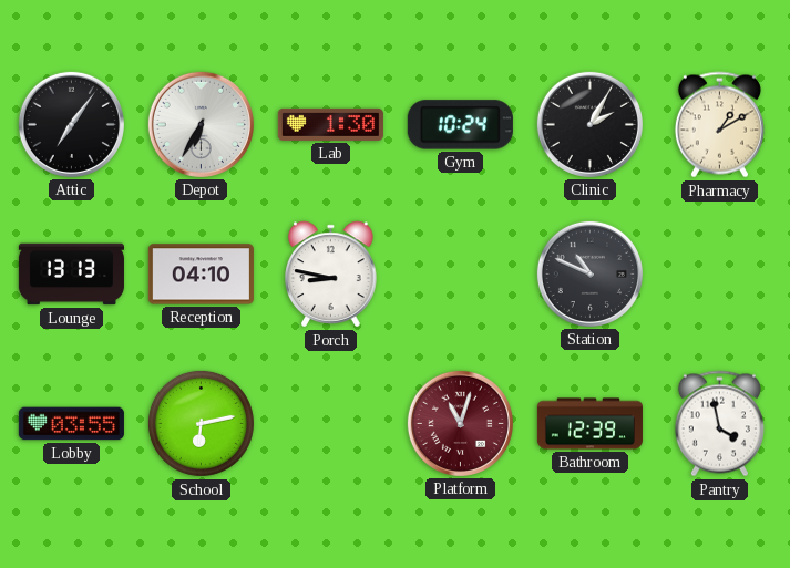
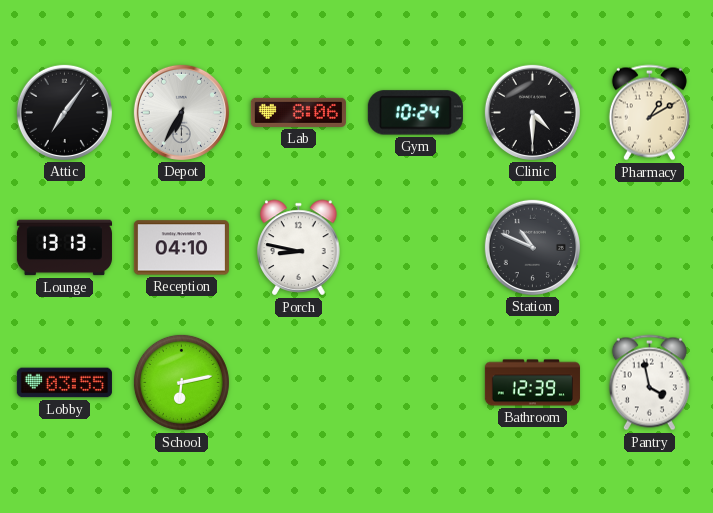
Lab: 1:30 -> 8:06
Clinic: 2:05 -> 4:30
Platform: 11:03 -> none
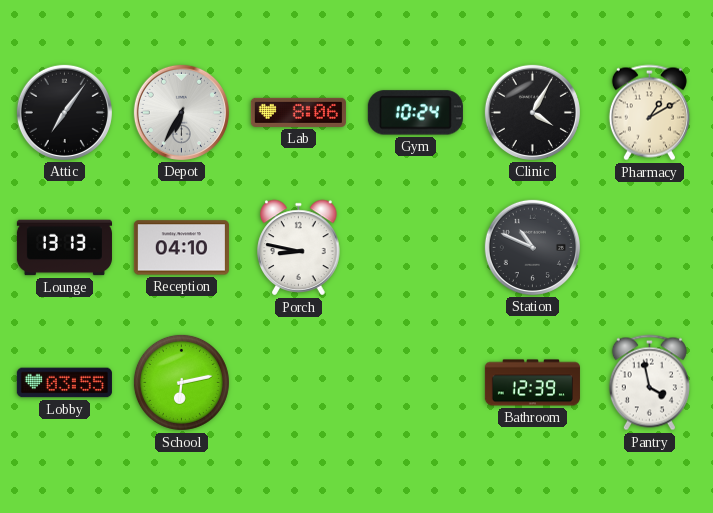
Clinic: 4:30 -> 4:05
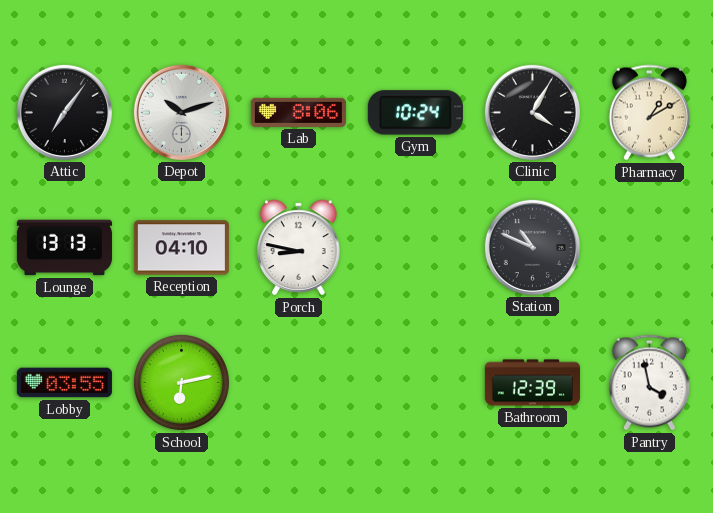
Depot: 6:35 -> 10:12
